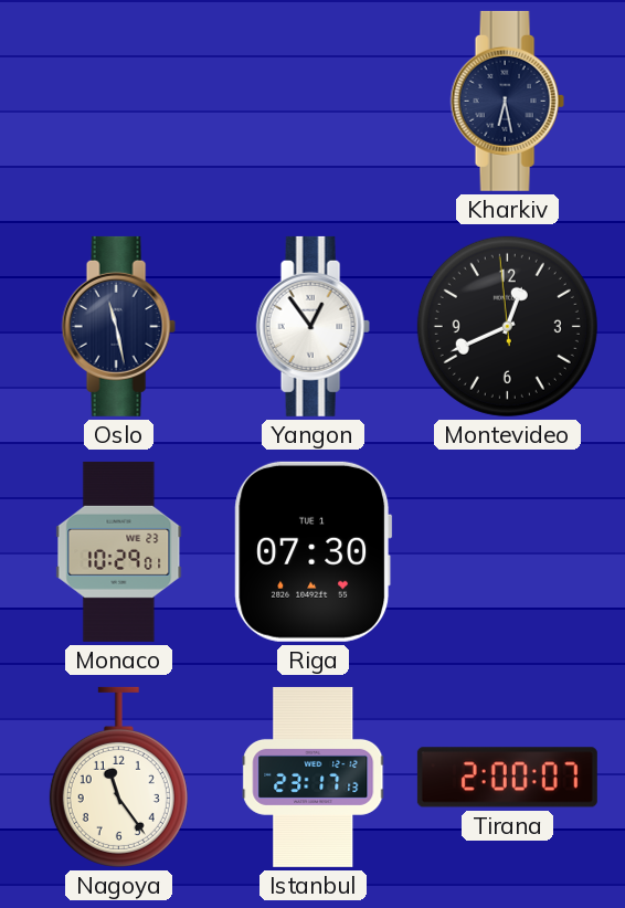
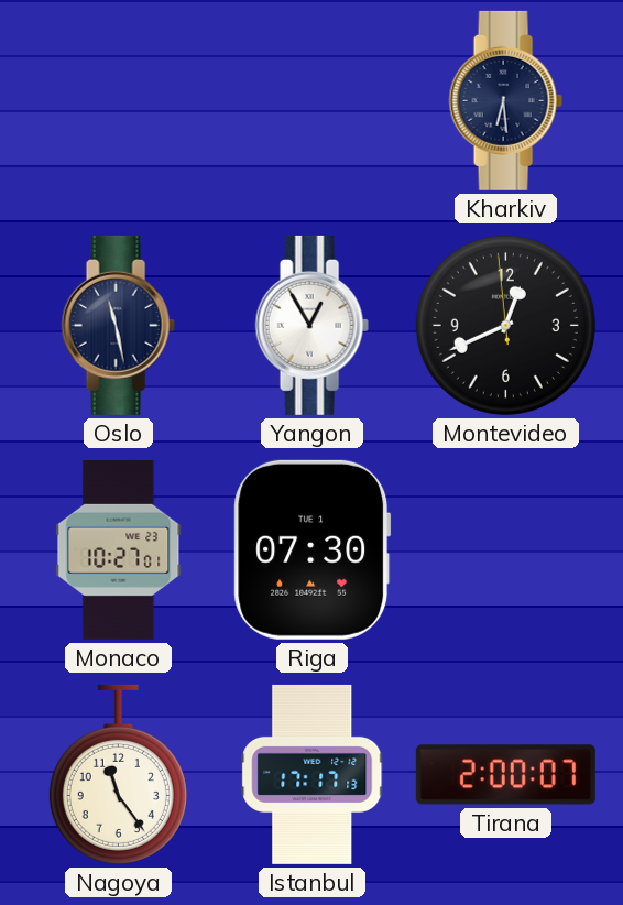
Kharkiv: 6:28 -> 6:29
Yangon: 12:54 -> 12:55
Monaco: 10:29 -> 10:27
Istanbul: 23:17 -> 17:17
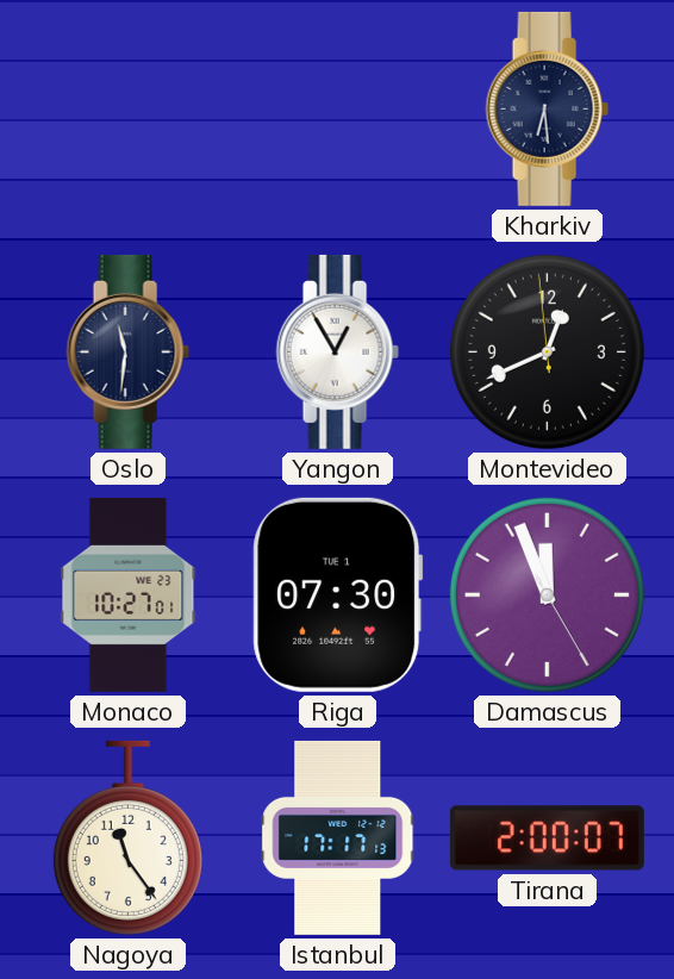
Oslo: 11:28 -> 11:31
Damascus: none -> 11:56
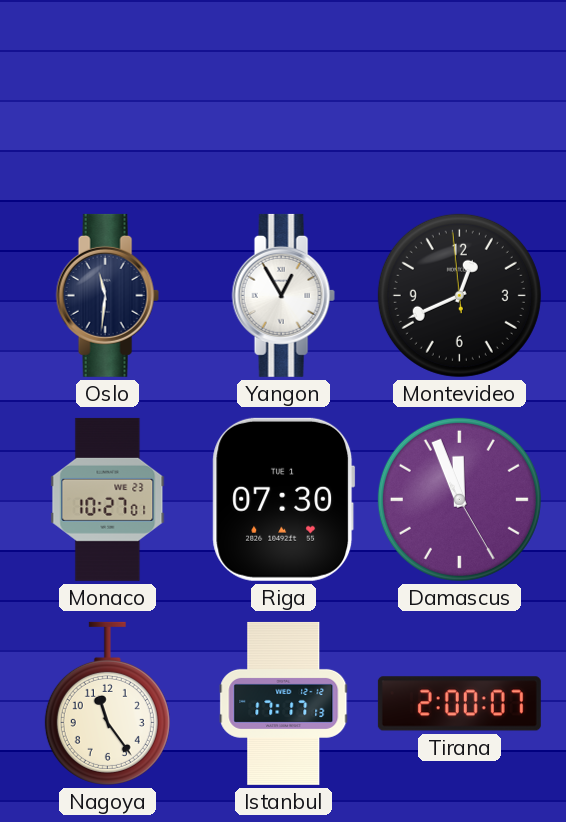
Kharkiv: 6:29 -> none
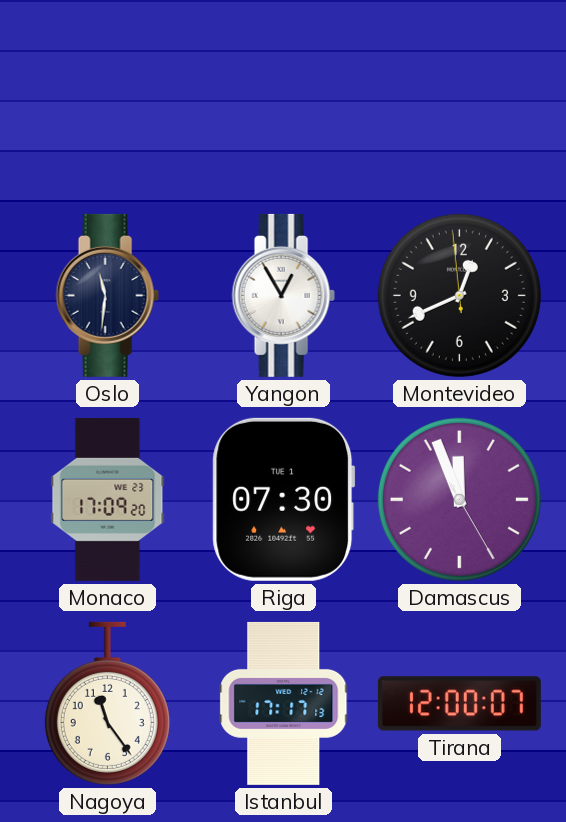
Monaco: 10:27 -> 17:09
Tirana: 2:00 -> 12:00
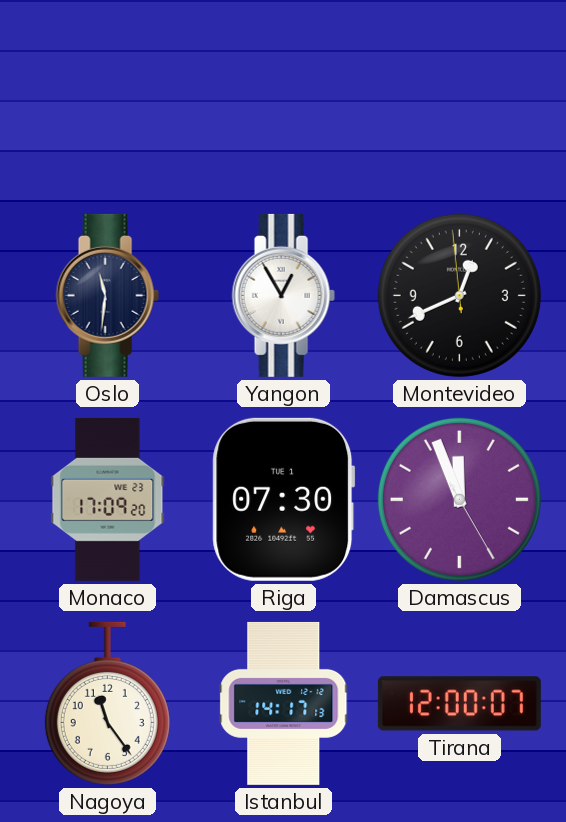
Istanbul: 17:17 -> 14:17
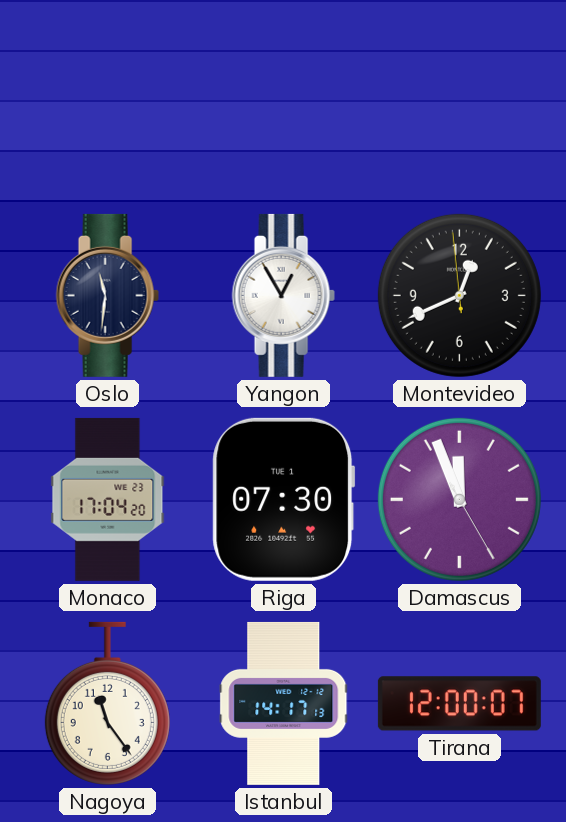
Monaco: 17:09 -> 17:04
